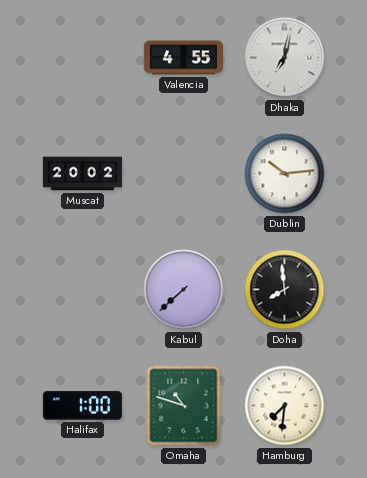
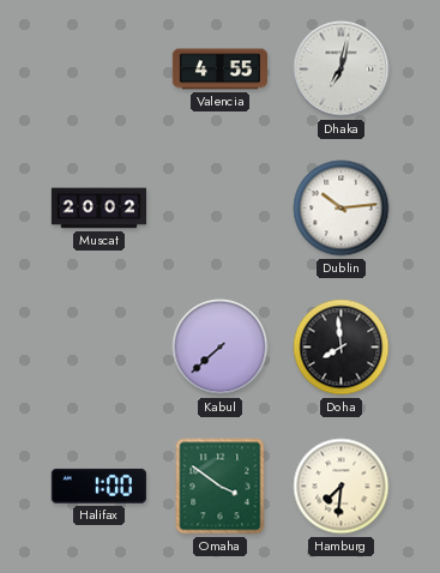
Omaha: 10:48 -> 3:51
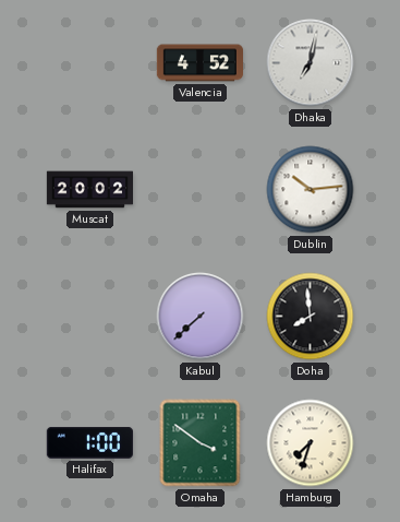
Valencia: 4:55 -> 4:52
Hamburg: 7:31 -> 7:33
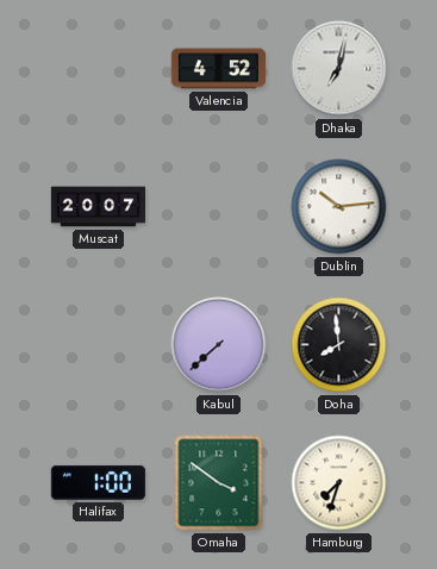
Muscat: 20:02 -> 20:07
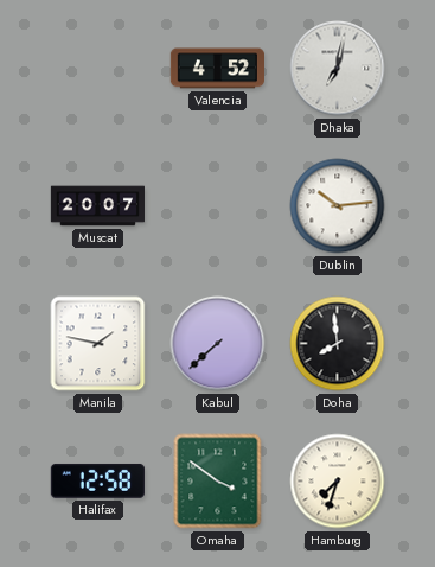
Manila: none -> 1:47
Halifax: 1:00 -> 12:58
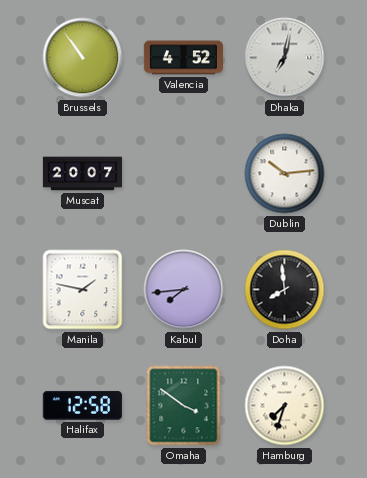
Brussels: none -> 10:54
Kabul: 7:38 -> 7:44
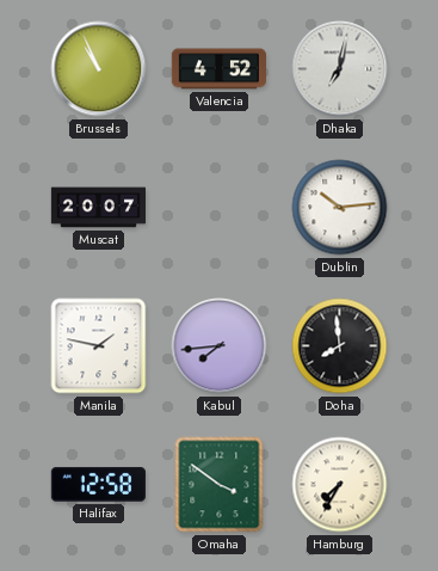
Brussels: 10:54 -> 10:56
Hamburg: 7:33 -> 7:35
